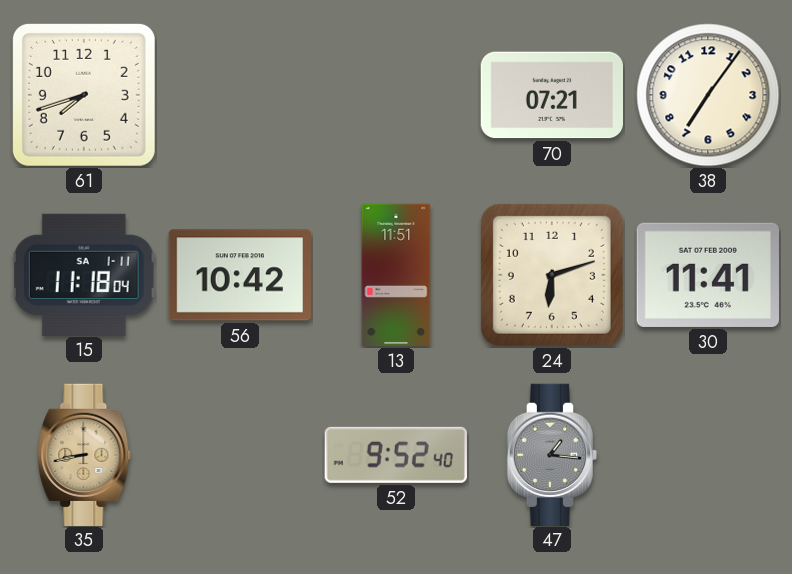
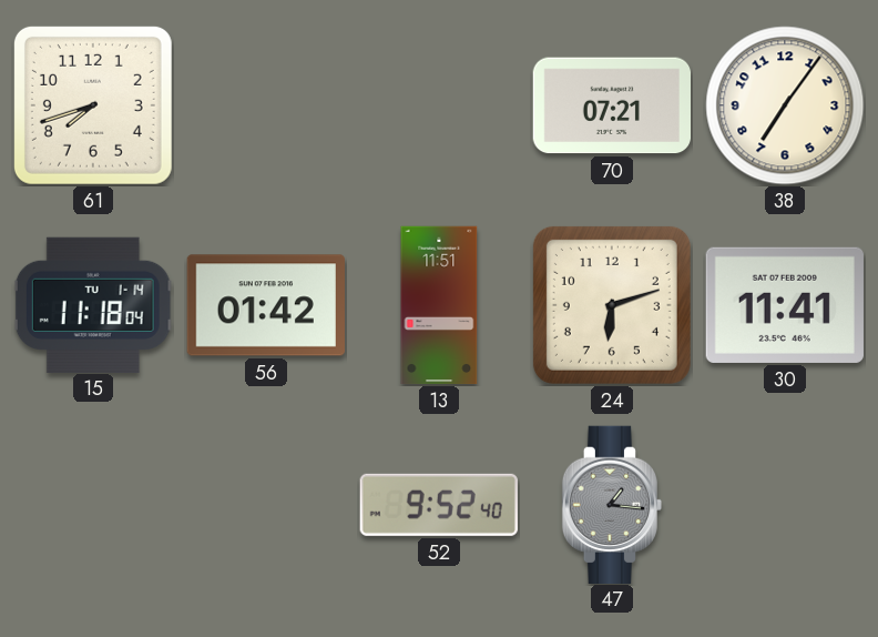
15 date: SA 1-11 -> TU 1-14
56: 10:42 -> 01:42
35: 8:43 -> none
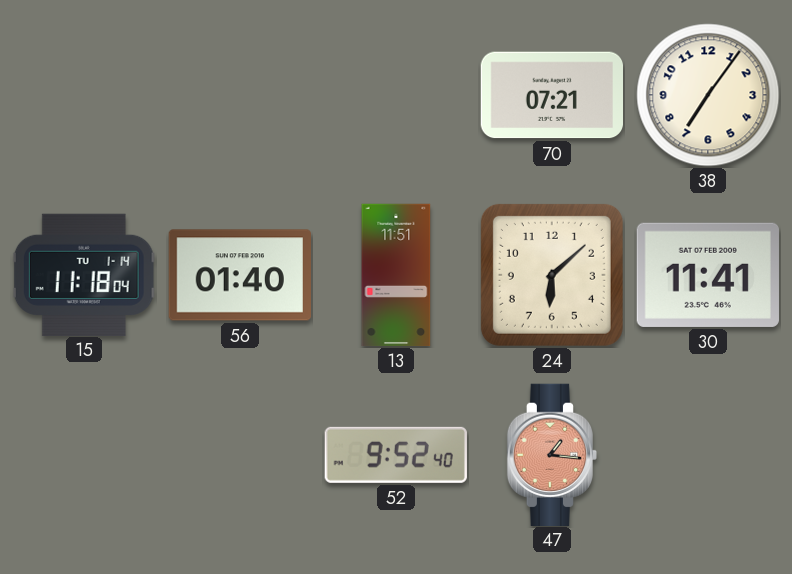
61: 7:42 -> none
56: 01:42 -> 01:40
24: 6:12 -> 6:08
47 dial: grey -> salmon
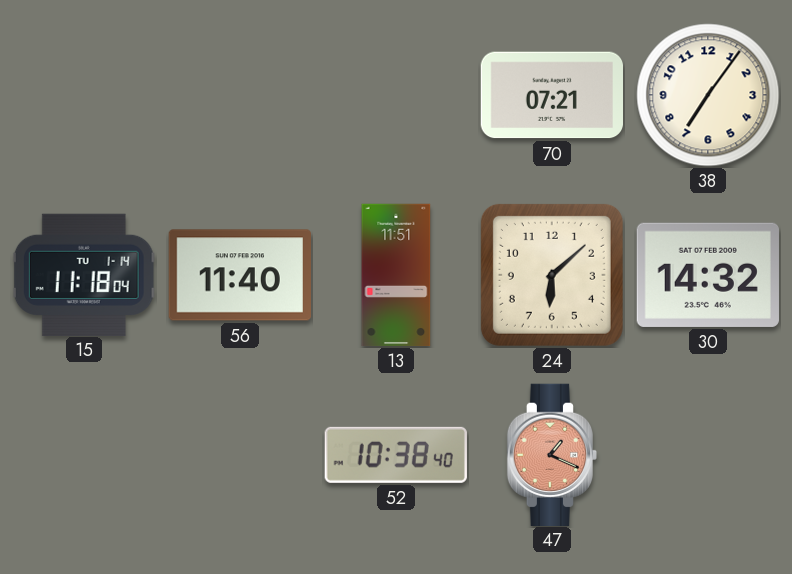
56: 01:40 -> 11:40
30: 11:41 -> 14:32
52: 9:52 -> 10:38
47: 1:16 -> 1:19
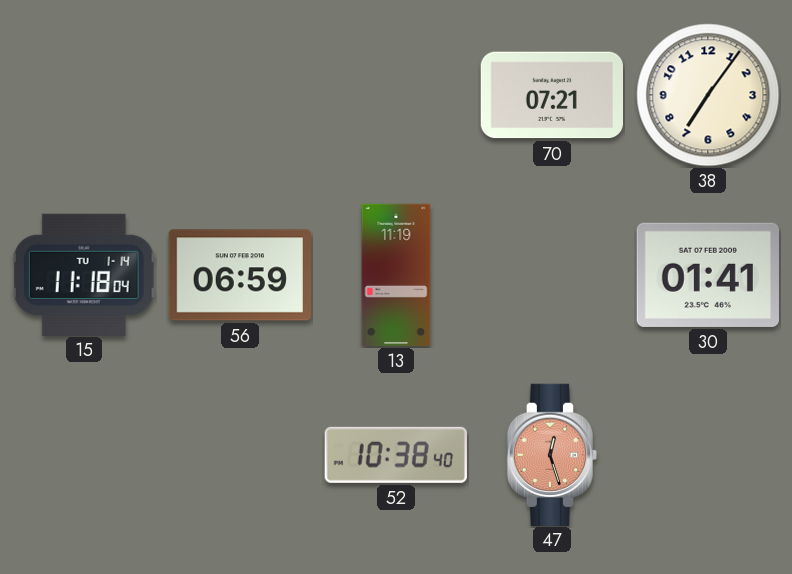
56: 11:40 -> 06:59
13: 11:51 -> 11:19
24: 6:08 -> none
30: 14:32 -> 01:41
47: 1:19 -> 12:27
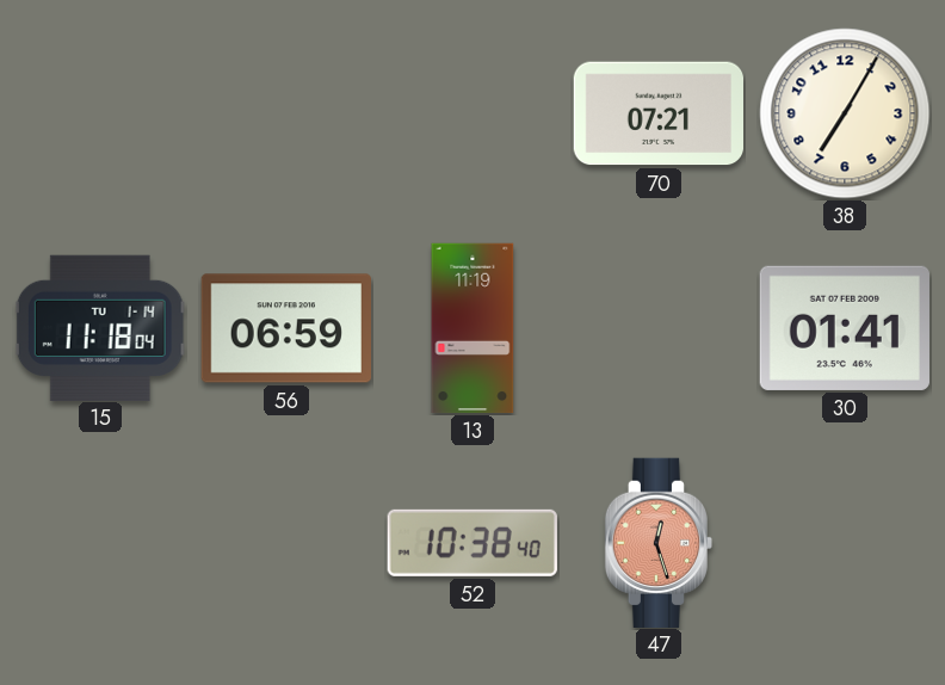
38: 7:06 -> 7:05
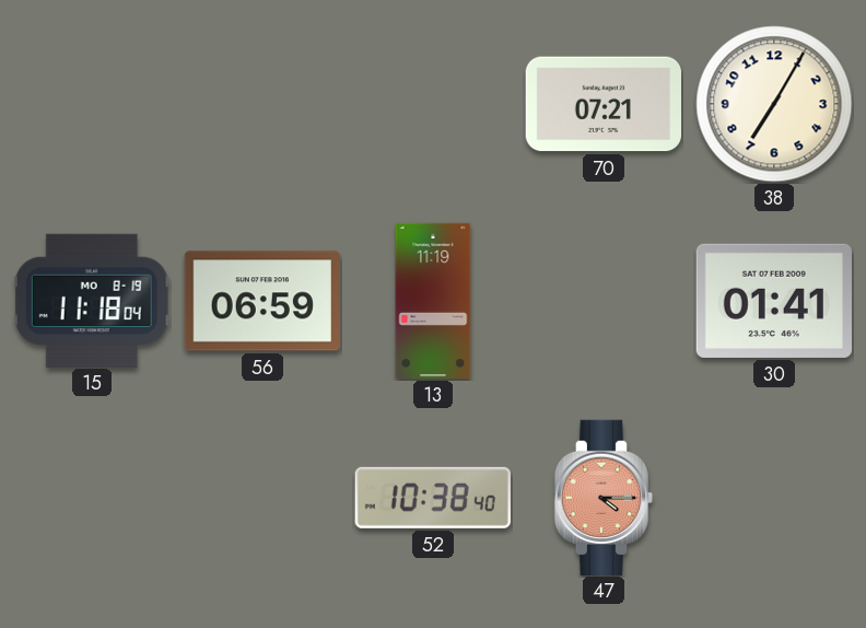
15 date: TU 1-14 -> MO 8-19
47: 12:27 -> 4:15
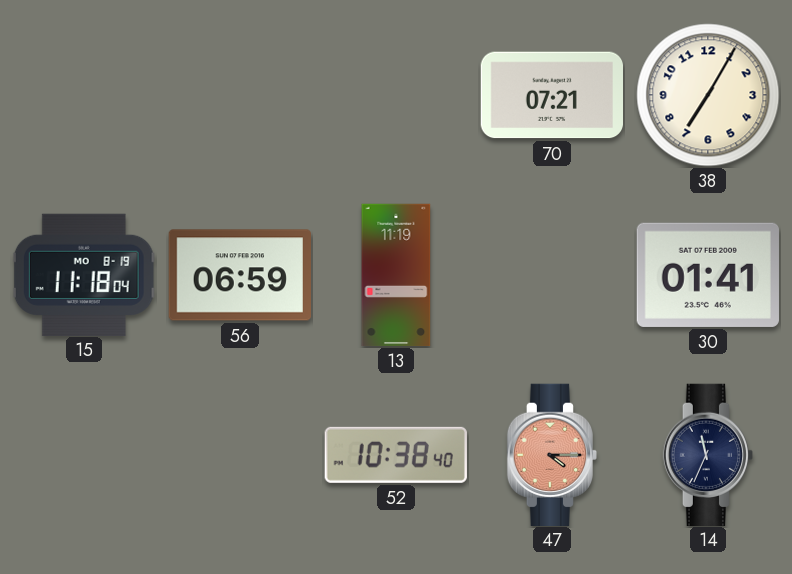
14: none -> 11:34
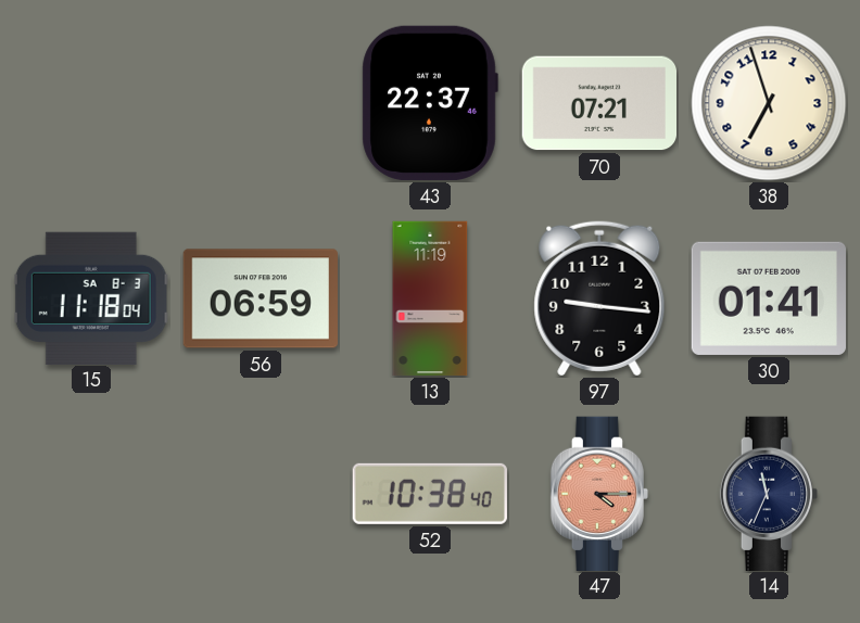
43: none -> 22:37
38: 7:05 -> 6:57
15 date: MO 8-19 -> SA 8-3
97: none -> 9:16
